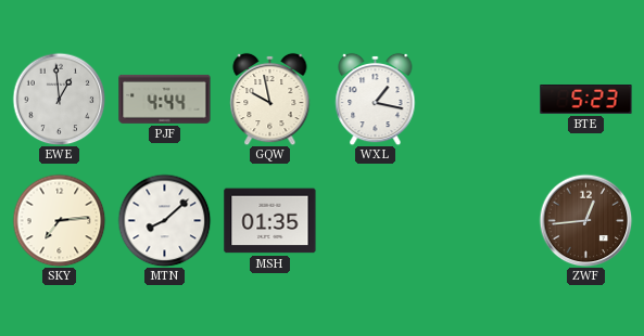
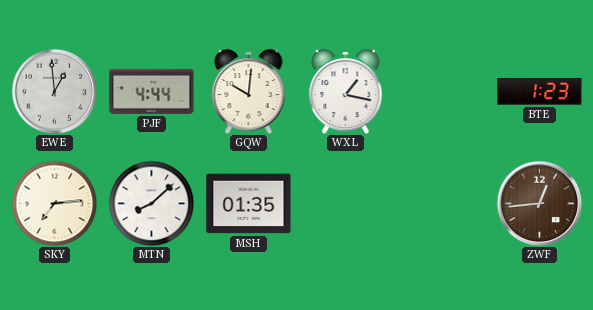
GQW: 9:58 -> 10:01
BTE: 5:23 -> 1:23
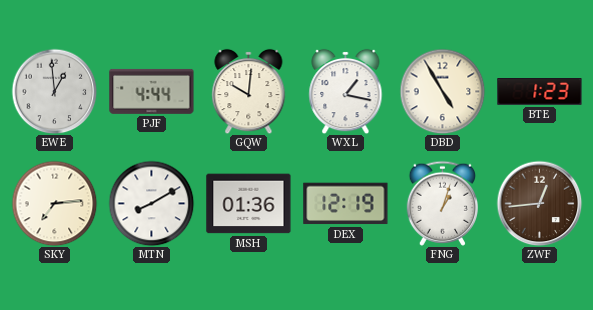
DBD: none -> 4:55
MTN: 8:08 -> 8:10
MSH: 01:35 -> 01:36
DEX: none -> 12:19
FNG: none -> 1:03
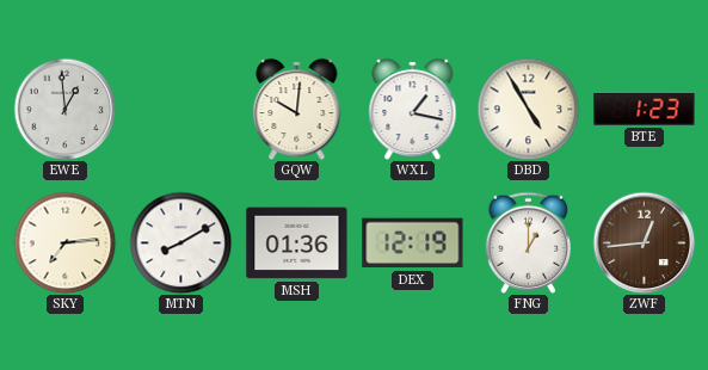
PJF: 4:44 -> none
FNG: 1:03 -> 1:00
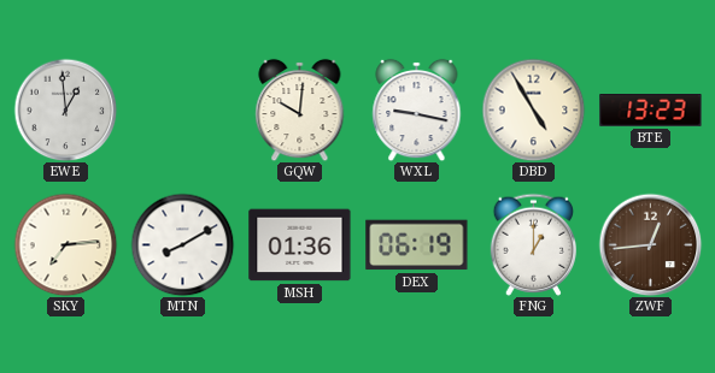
WXL: 1:17 -> 9:17
BTE: 1:23 -> 13:23
DEX: 12:19 -> 06:19
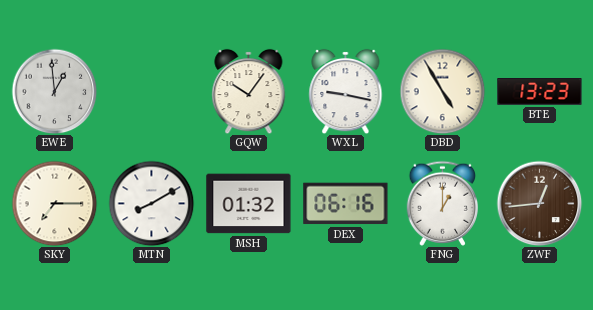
GQW: 10:01 -> 10:06
SKY: 7:14 -> 7:15
MSH: 01:36 -> 01:32
DEX: 06:19 -> 06:16
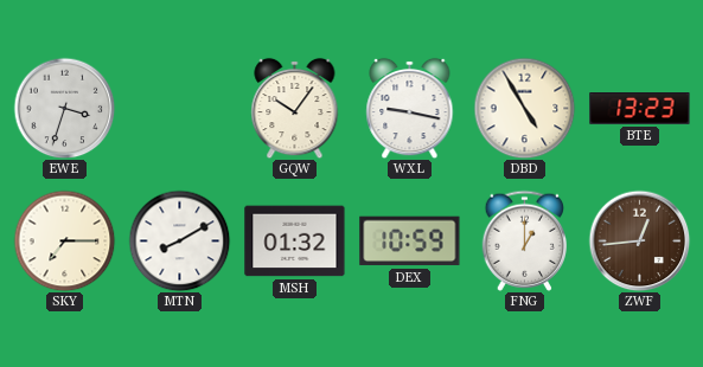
EWE: 12:59 -> 3:33
DEX: 06:16 -> 10:59
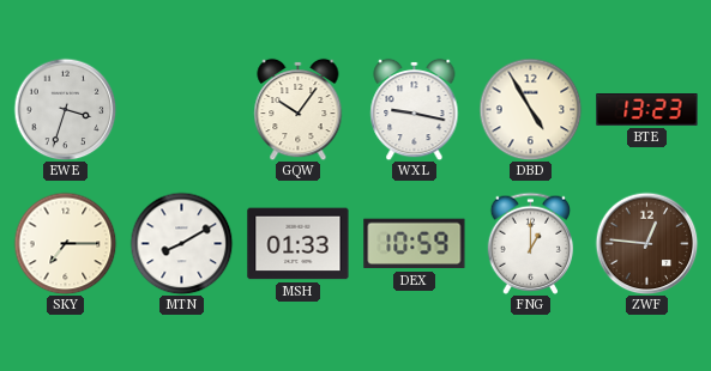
MSH: 01:32 -> 01:33
ZWF: 12:44 -> 12:46
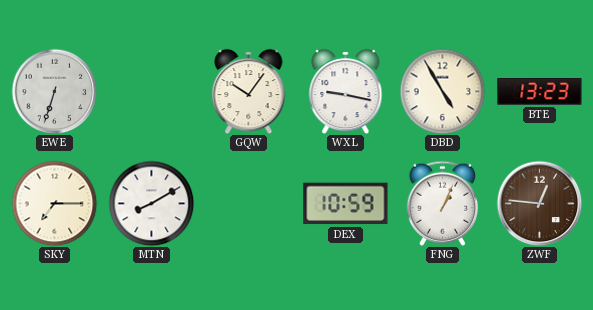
EWE: 3:33 -> 6:33
MSH: 01:33 -> none
FNG: 1:00 -> 1:04
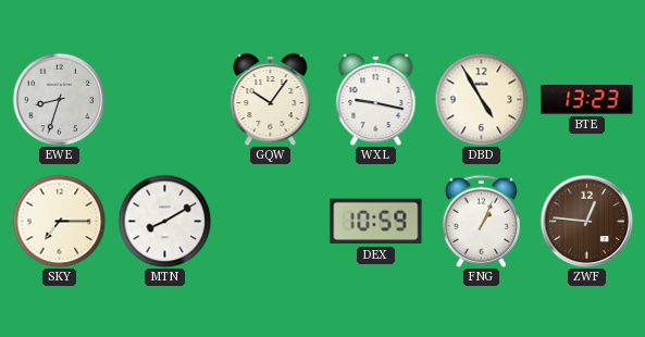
EWE: 6:33 -> 8:33
